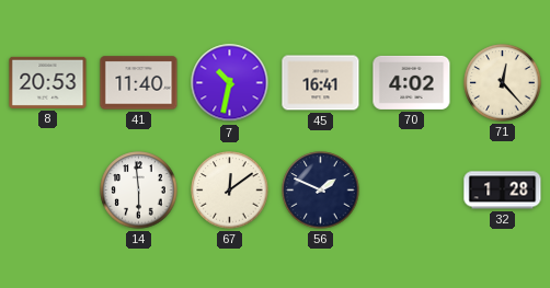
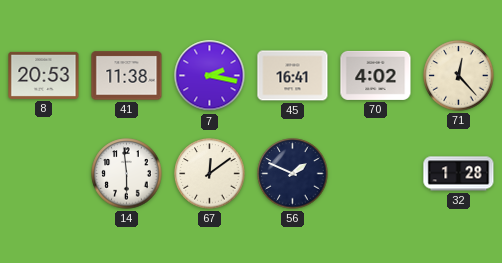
41: 11:40 -> 11:38
7: 10:32 -> 2:17
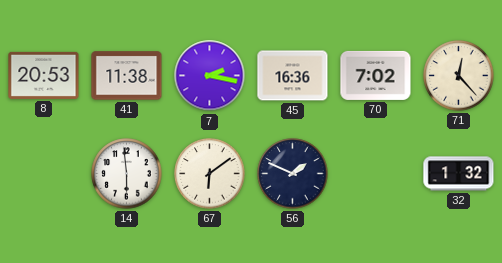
45: 16:41 -> 16:36
70: 4:02 -> 7:02
67: 12:09 -> 6:09
32: 1:28 -> 1:32
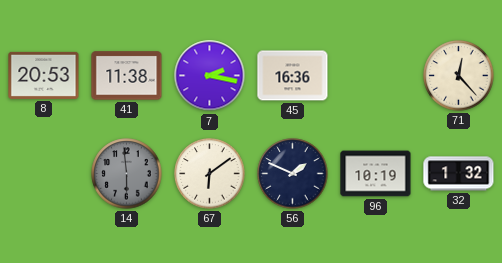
70: 7:02 -> none
14 dial: white -> grey
96: none -> 10:19
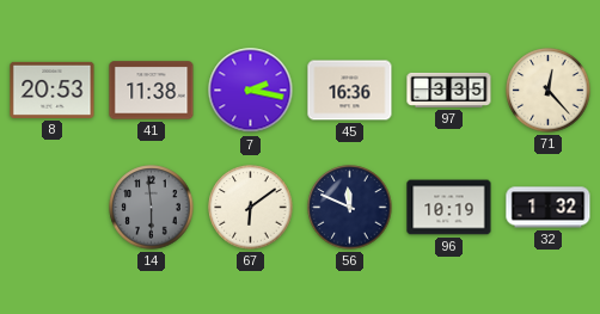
97: none -> 3:35
56: 1:49 -> 11:49
